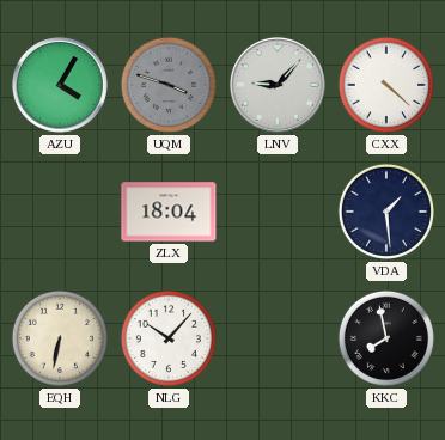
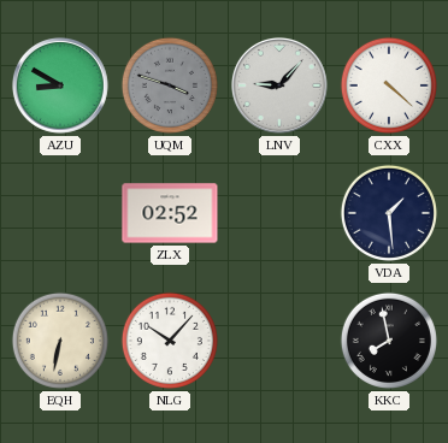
AZU: 4:05 -> 8:50
ZLX: 18:04 -> 02:52
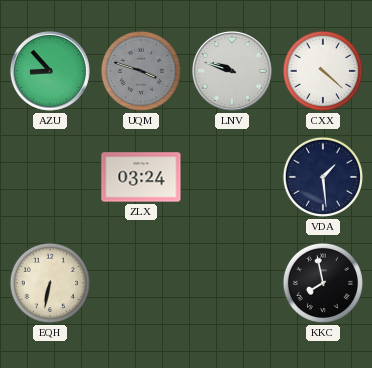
AZU: 8:50 -> 8:53
LNV: 9:07 -> 9:48
ZLX: 02:52 -> 03:24
NLG: 10:07 -> none
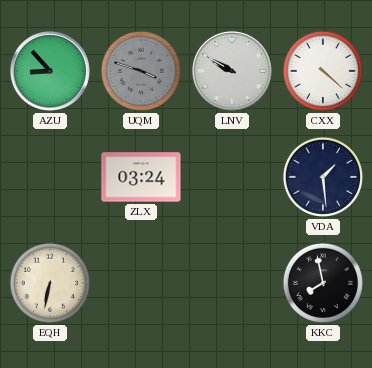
LNV: 9:48 -> 9:50
